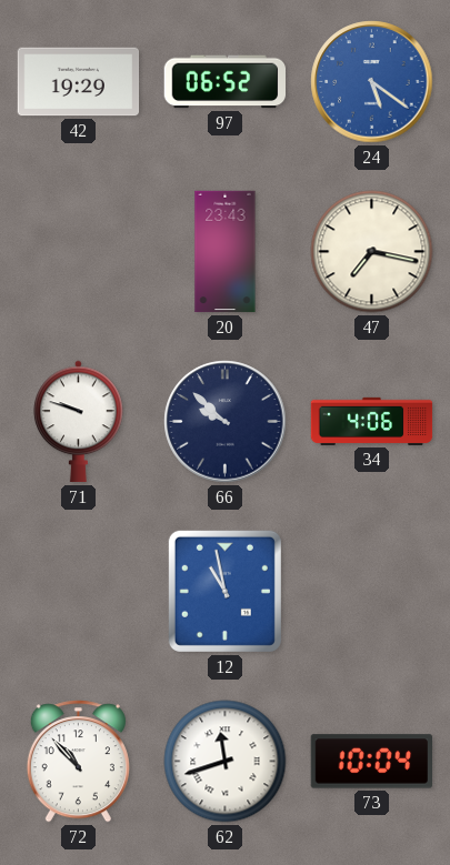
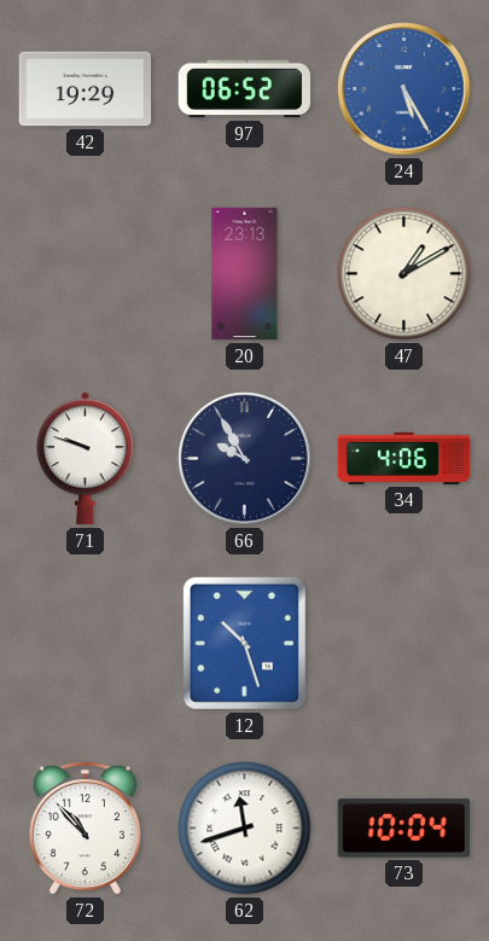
24: 5:21 -> 5:25
20: 23:43 -> 23:13
47: 7:17 -> 1:10
66: 9:52 -> 9:55
12: 10:58 -> 10:27
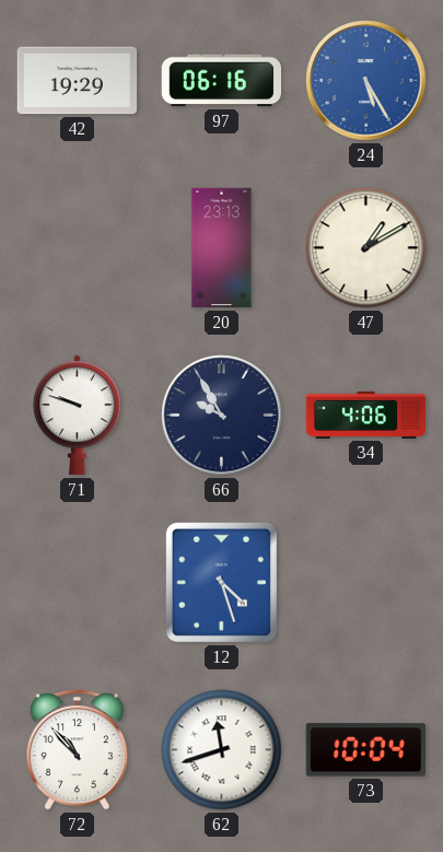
97: 06:52 -> 06:16
12: 10:27 -> 4:27
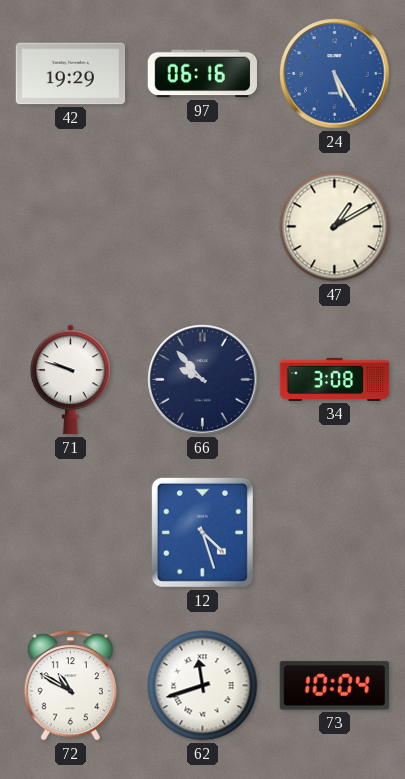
20: 23:13 -> none
66: 9:55 -> 9:53
34: 4:06 -> 3:08
72: 10:53 -> 10:50
